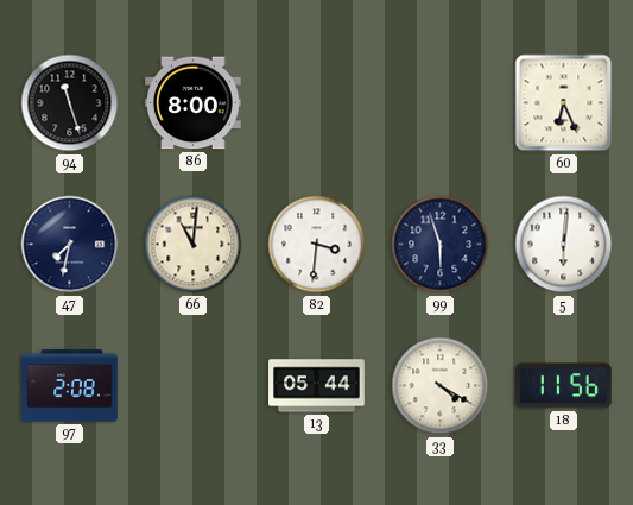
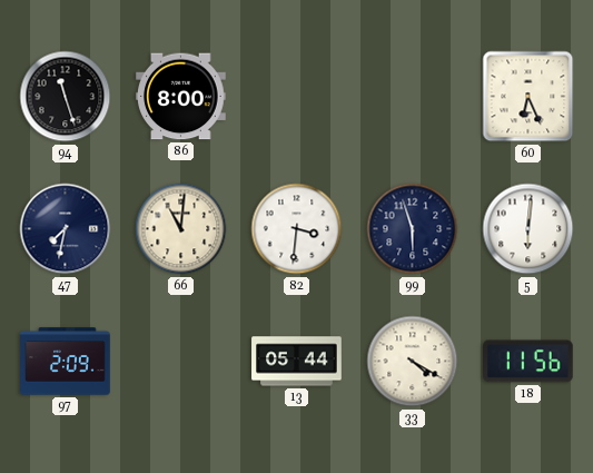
97: 2:08 -> 2:09
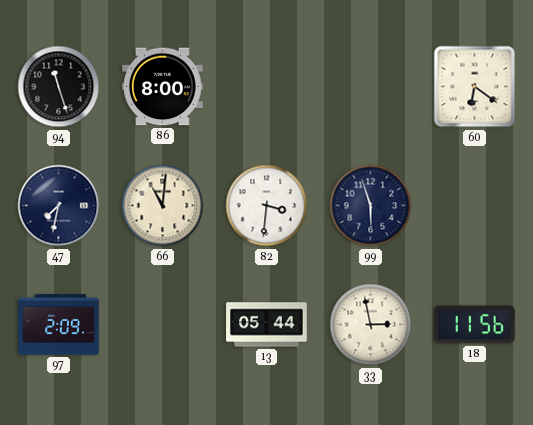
60: 6:26 -> 6:21
5: 6:01 -> none
33: 4:20 -> 2:58
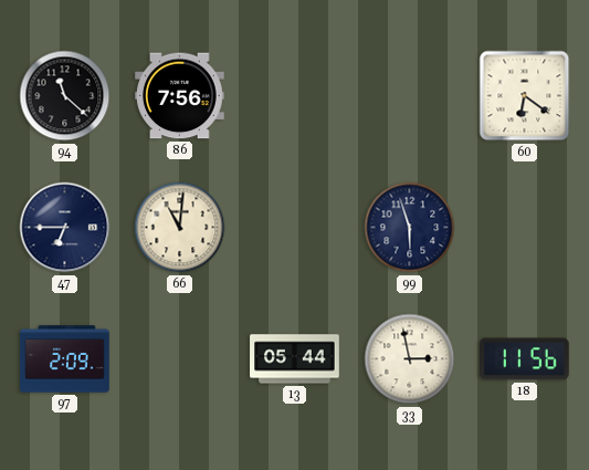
94: 11:27 -> 11:22
86: 8:00 -> 7:56
47: 7:32 -> 6:45
82: 3:31 -> none
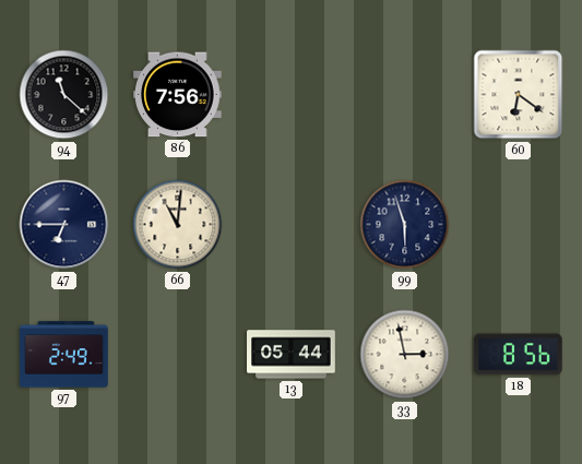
97: 2:09 -> 2:49
18: 11:56 -> 8:56
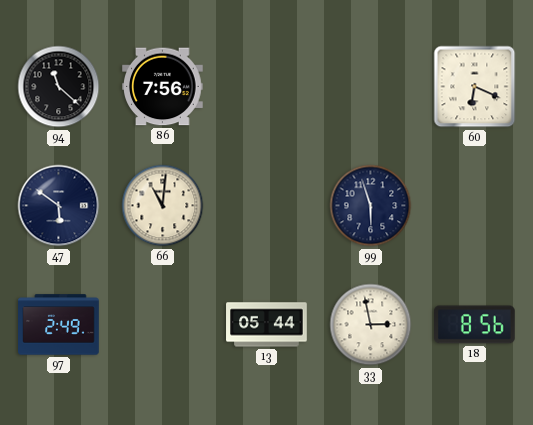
60: 6:21 -> 6:19
47: 6:45 -> 5:51
